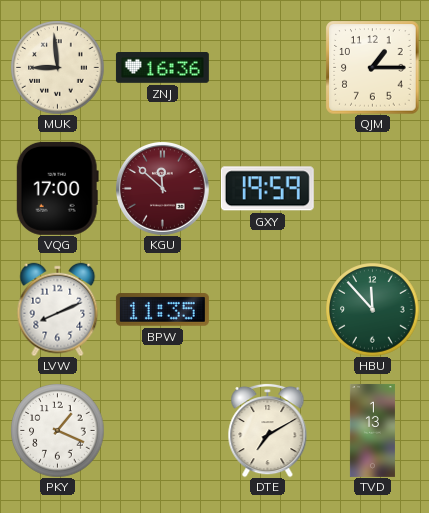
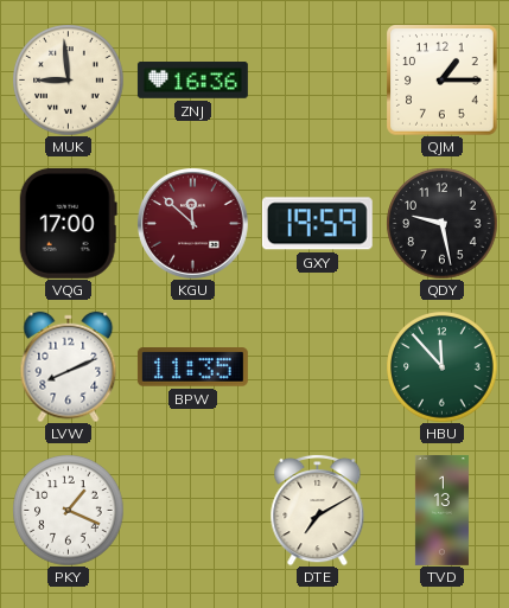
QDY: none -> 9:28
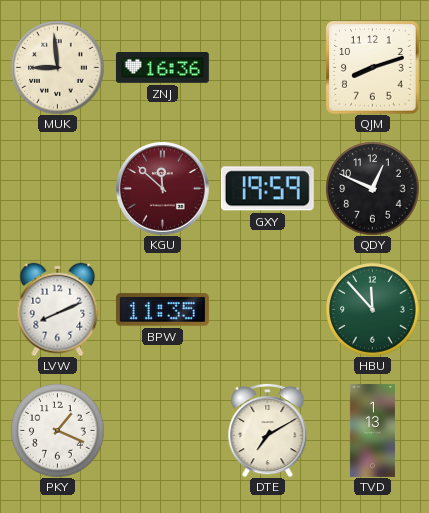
QJM: 1:15 -> 8:12
VQG: 17:00 -> none
QDY: 9:28 -> 12:49
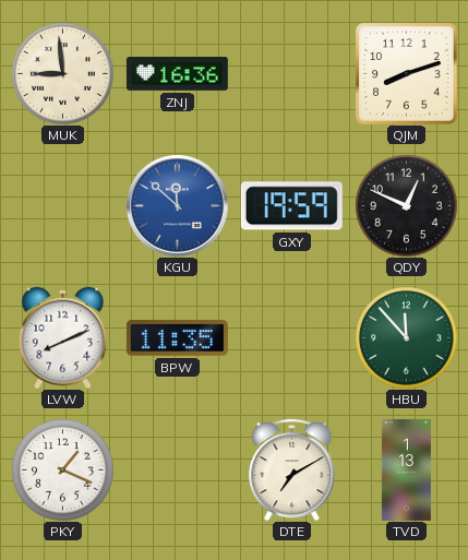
KGU dial: burgundy -> blue
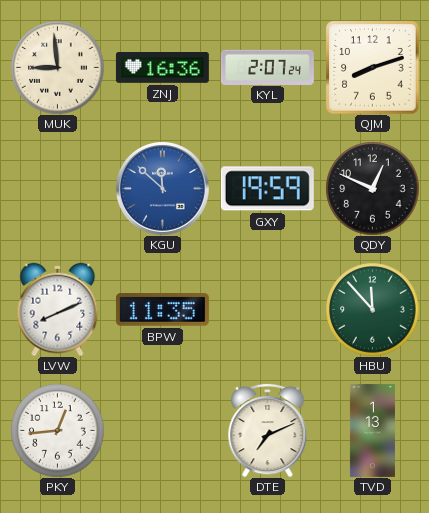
KYL: none -> 2:07
PKY: 1:19 -> 12:44
DTE: 7:10 -> 7:11
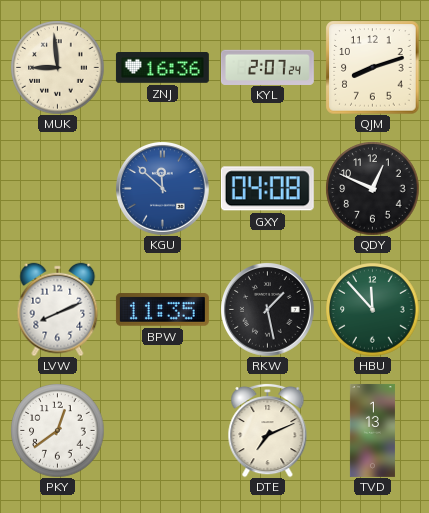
GXY: 19:59 -> 04:08
RKW: none -> 1:28
PKY: 12:44 -> 12:39
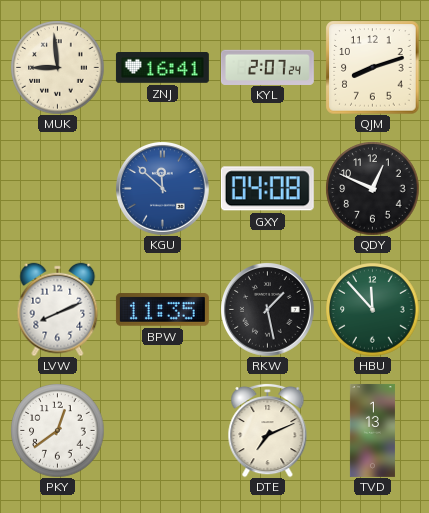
ZNJ: 16:36 -> 16:41
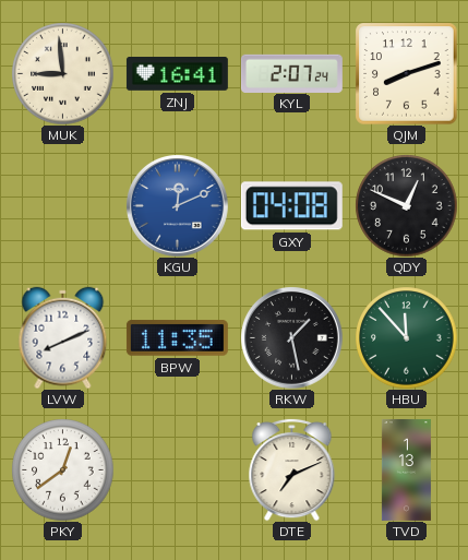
KGU: 11:52 -> 12:11
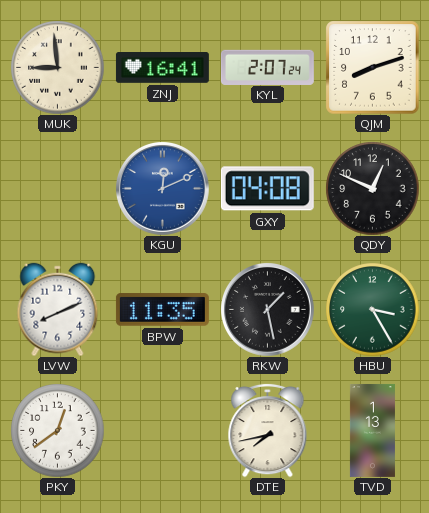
HBU: 11:53 -> 3:25
DTE: 7:11 -> 7:43
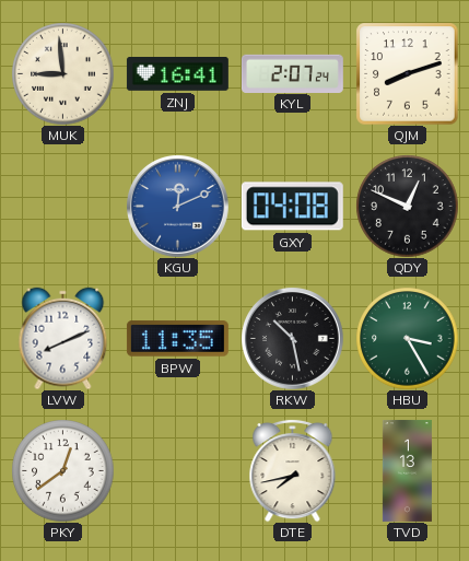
RKW: 1:28 -> 10:28
